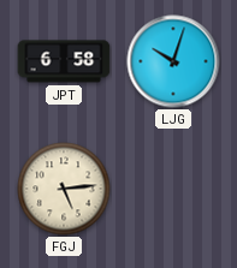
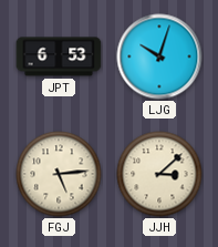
JPT: 6:58 -> 6:53
JJH: none -> 3:08
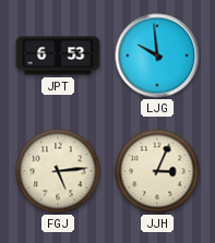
LJG: 10:03 -> 9:59
JJH: 3:08 -> 3:04
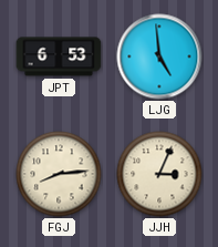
LJG: 9:59 -> 4:59
FGJ: 5:14 -> 8:14
